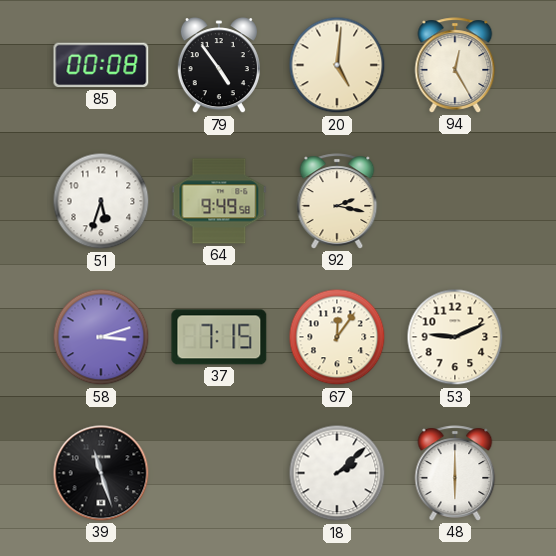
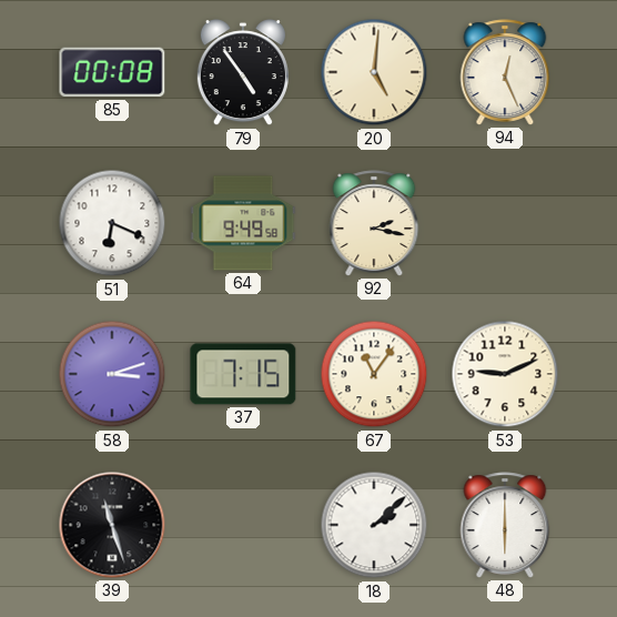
94: 12:25 -> 12:26
51: 5:33 -> 6:19
67: 12:06 -> 11:06
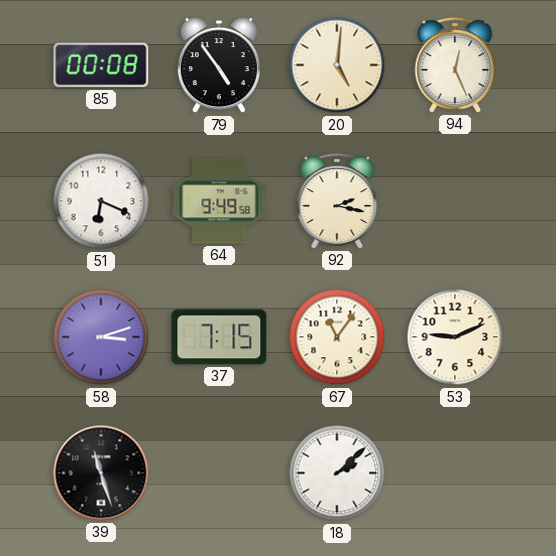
48: 6:00 -> none
